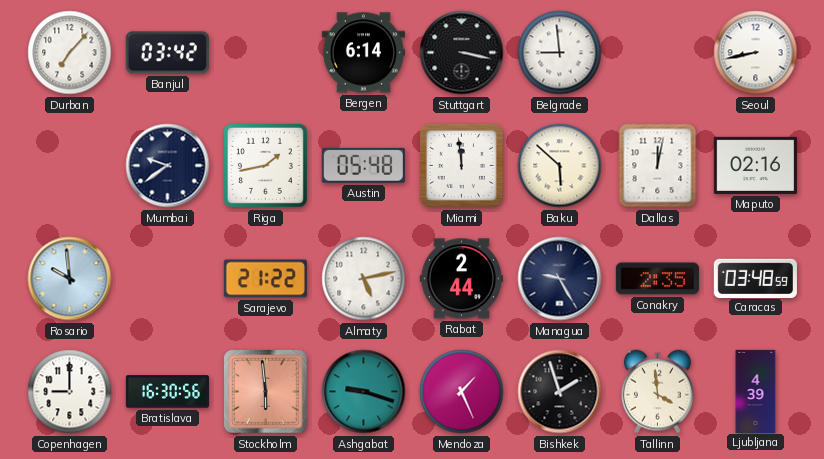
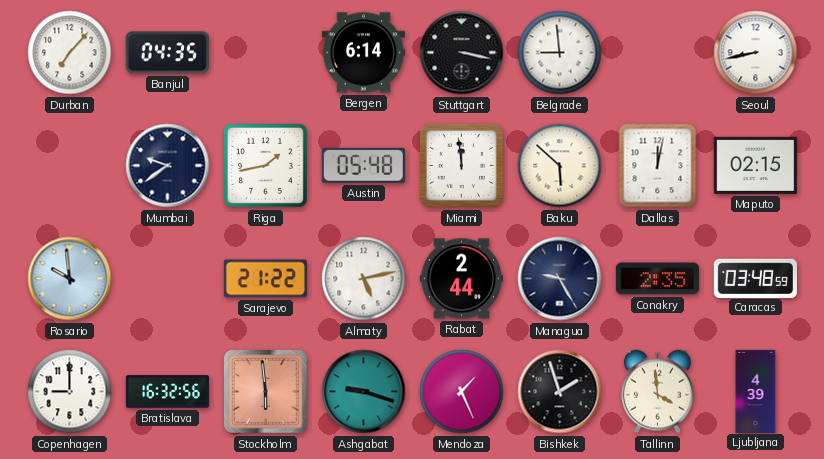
Banjul: 03:42 -> 04:35
Maputo: 02:16 -> 02:15
Bratislava: 16:30 -> 16:32
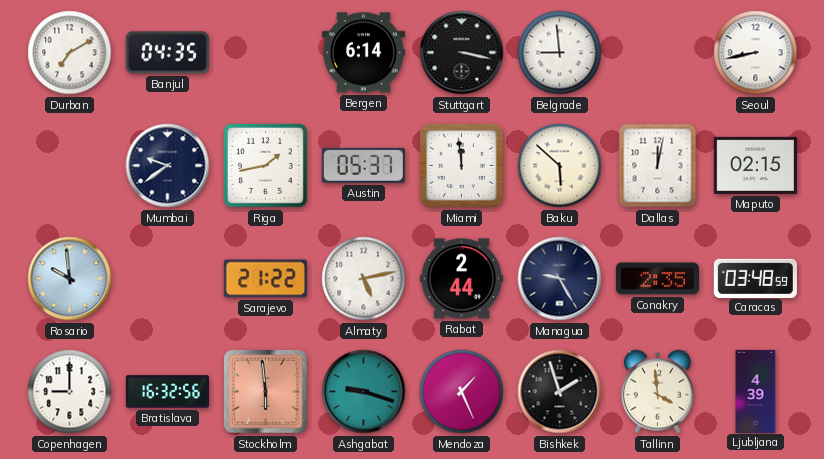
Durban: 7:07 -> 7:10
Austin: 05:48 -> 05:37
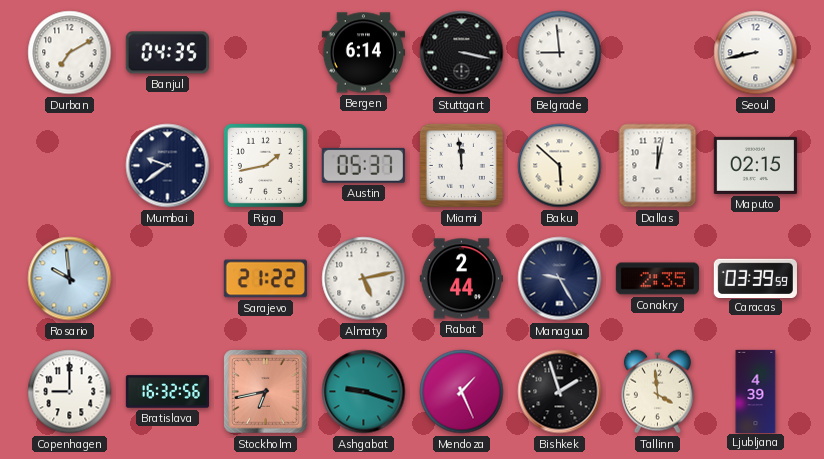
Caracas: 03:48 -> 03:39
Stockholm: 5:59 -> 6:43
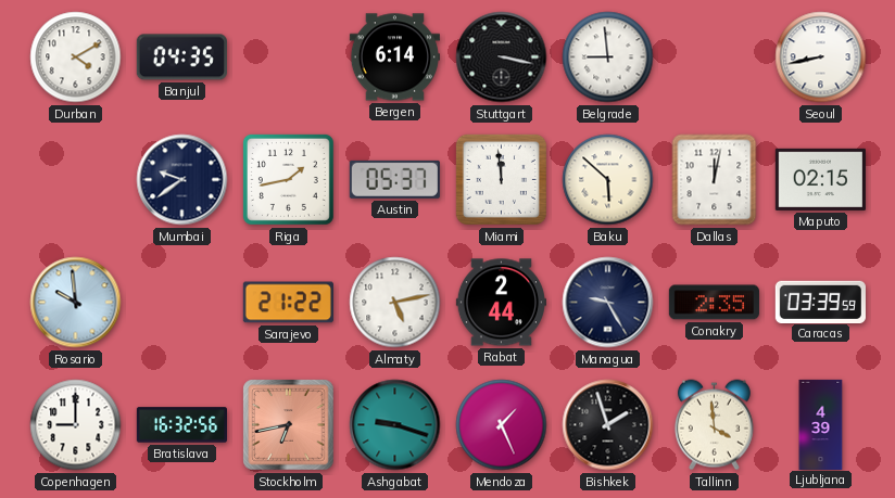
Durban: 7:10 -> 4:10
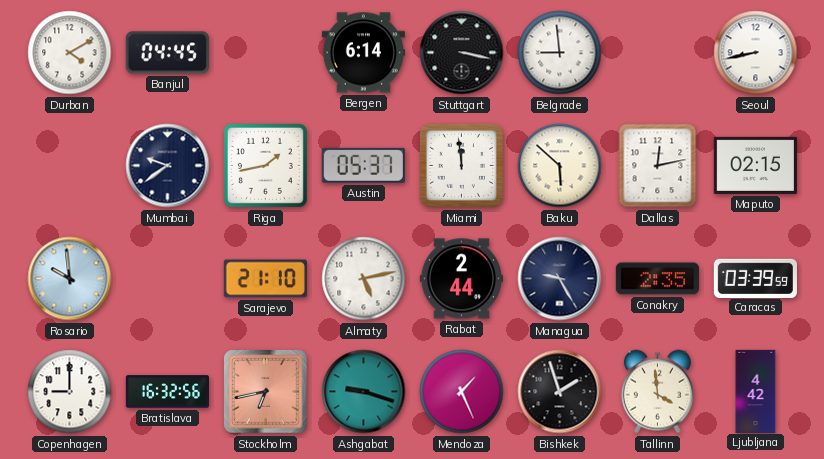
Banjul: 04:35 -> 04:45
Dallas: 12:02 -> 12:13
Sarajevo: 21:22 -> 21:10
Ljubljana: 4:39 -> 4:42
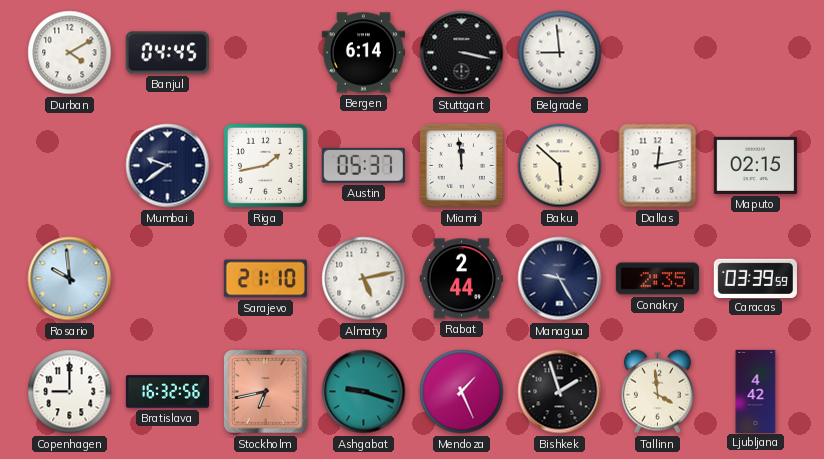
Seoul: 8:43 -> none
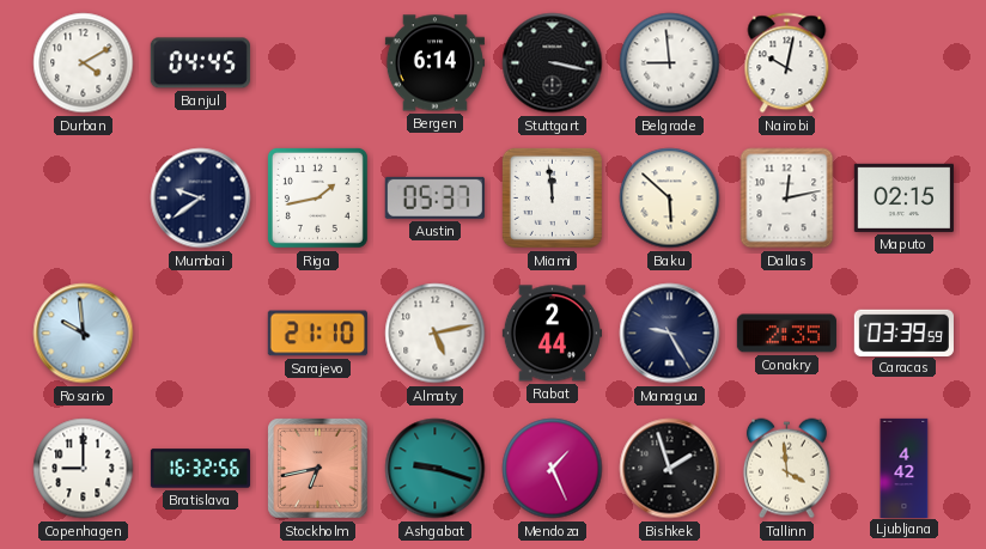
Nairobi: none -> 10:02
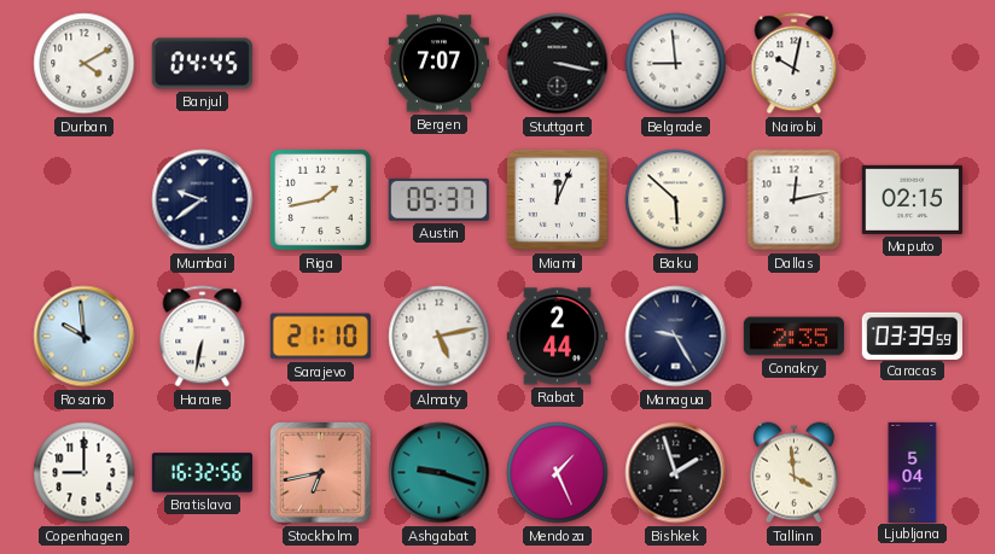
Bergen: 6:14 -> 7:07
Miami: 11:59 -> 12:04
Harare: none -> 6:32
Ljubljana: 4:42 -> 5:04
